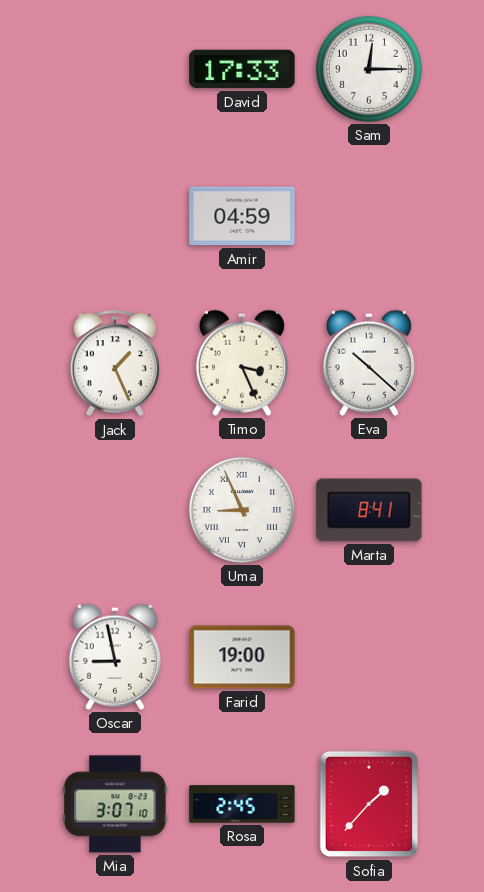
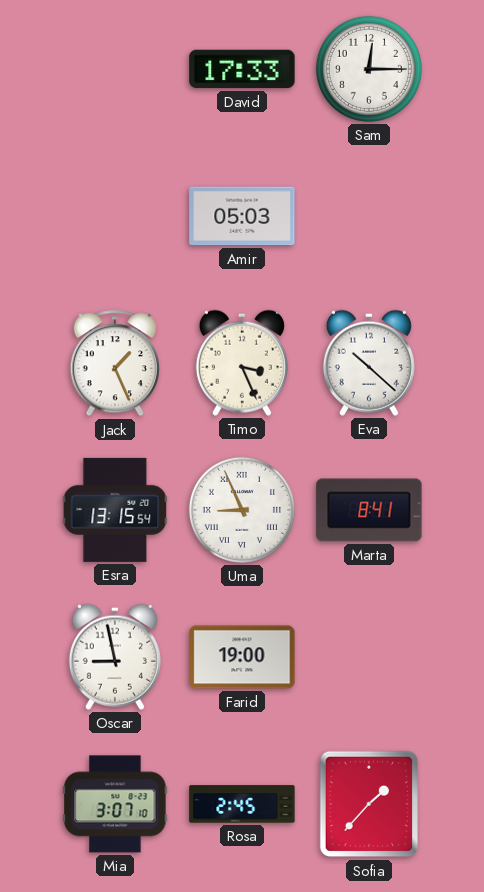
Amir: 04:59 -> 05:03
Esra: none -> 13:15
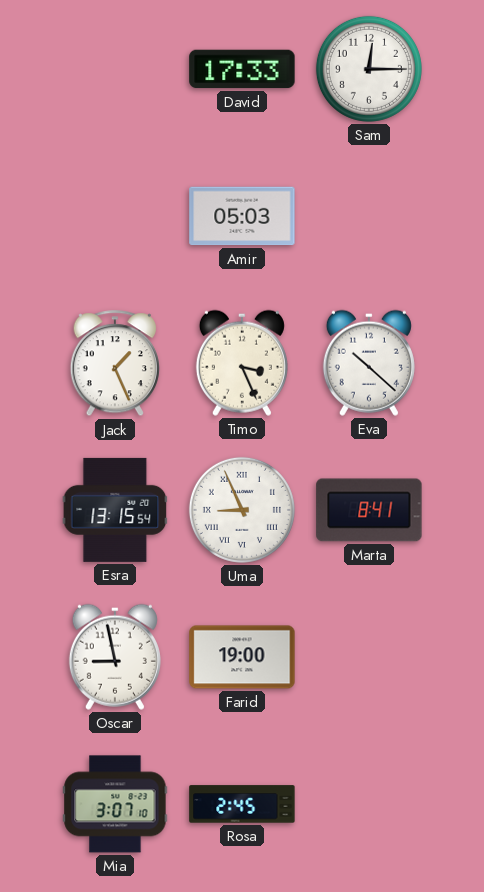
Sofia: 1:37 -> none
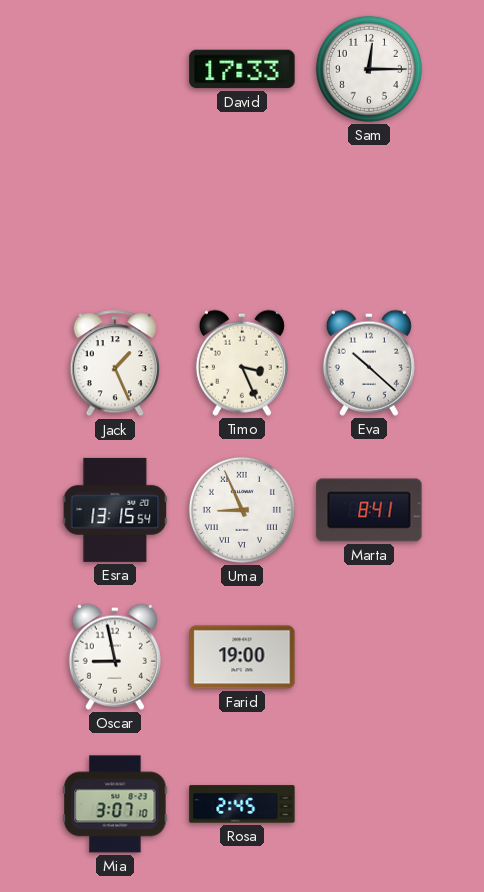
Amir: 05:03 -> none
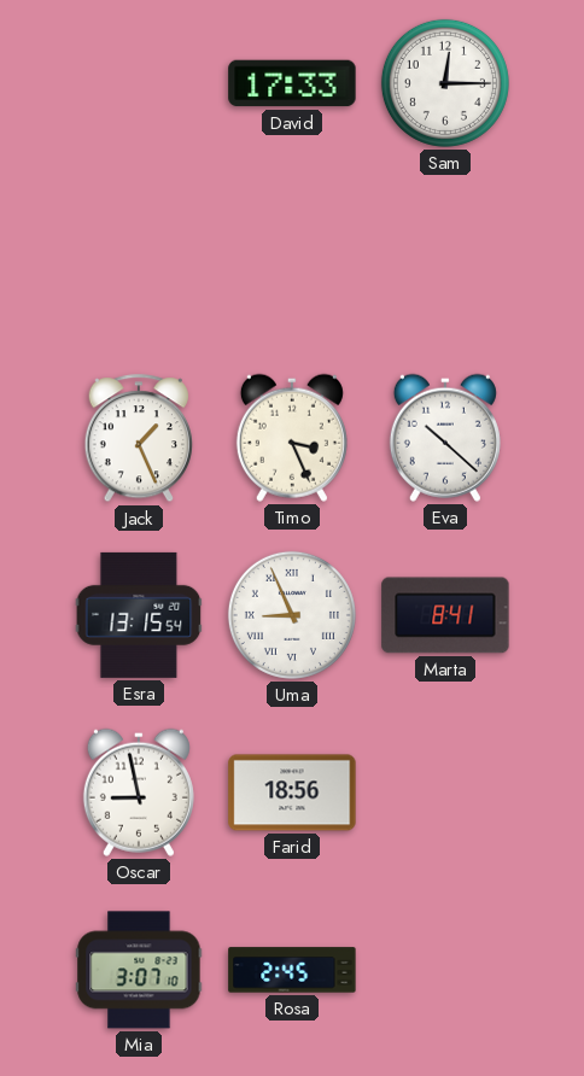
Farid: 19:00 -> 18:56
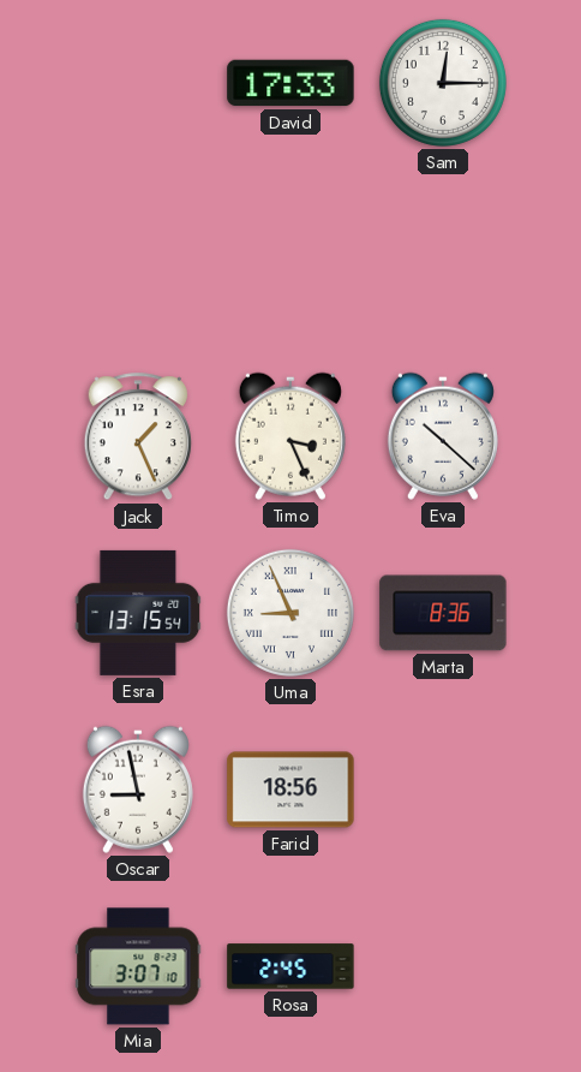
Marta: 8:41 -> 8:36
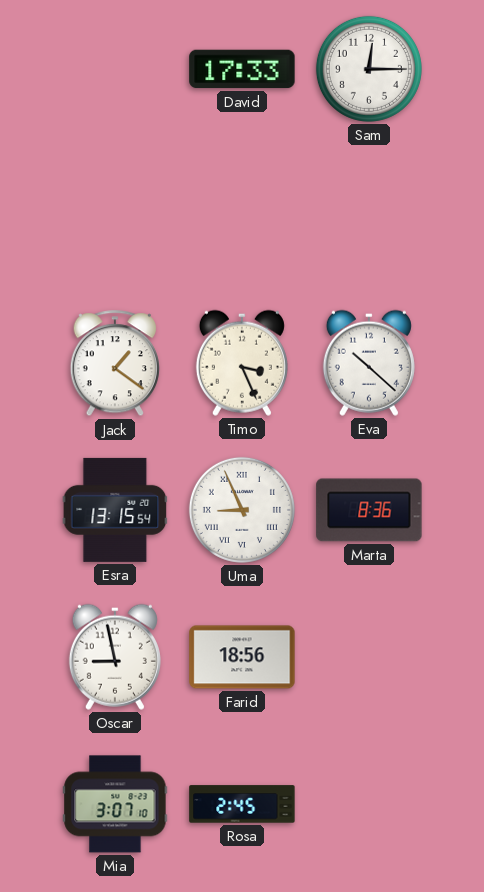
Jack: 1:26 -> 1:21
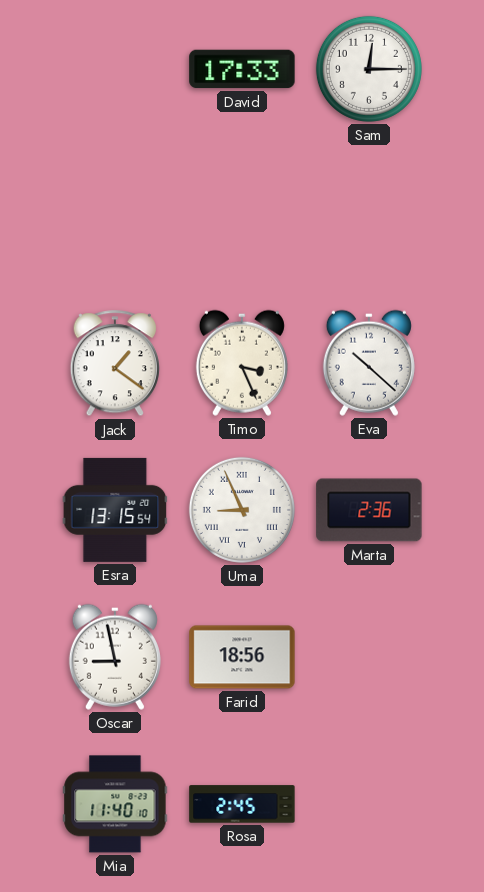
Marta: 8:36 -> 2:36
Mia: 3:07 -> 11:40
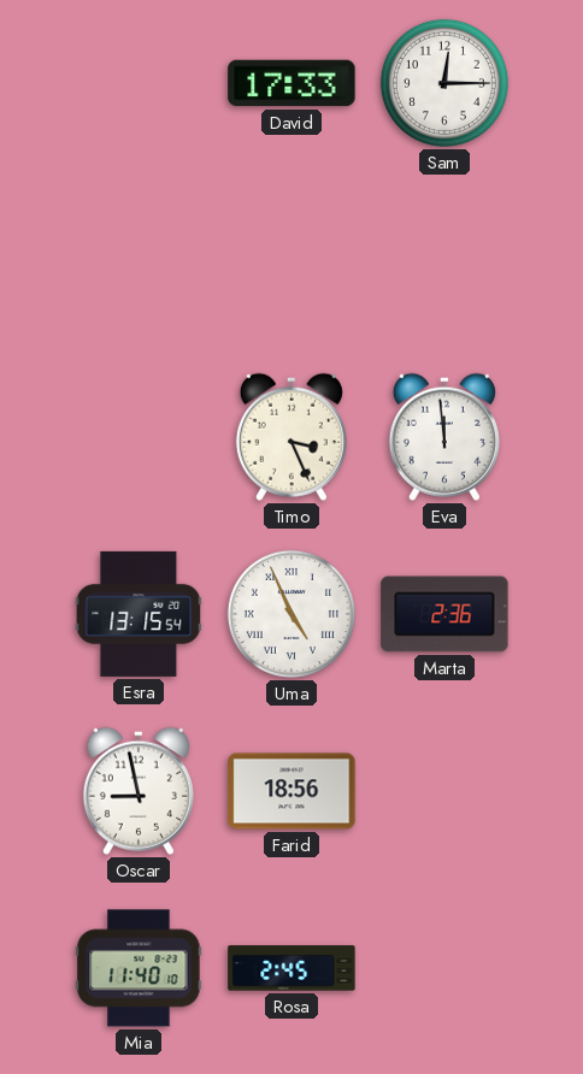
Jack: 1:21 -> none
Eva: 10:22 -> 11:59
Uma: 8:56 -> 4:56
